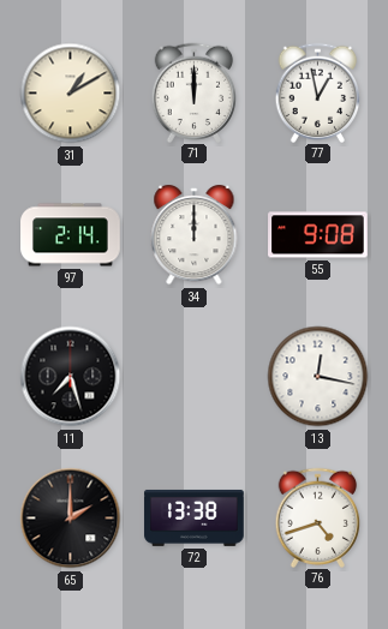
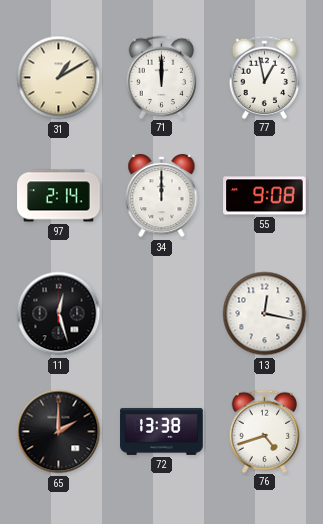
11: 7:27 -> 12:27
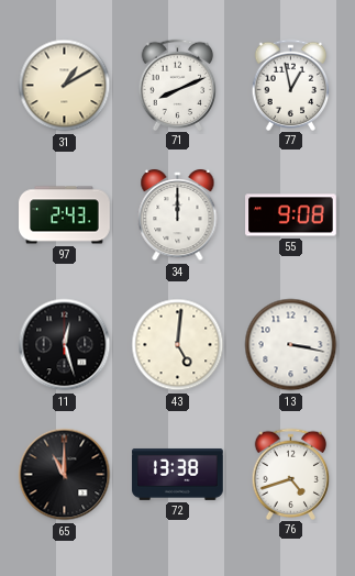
71: 12:00 -> 8:11
97: 2:14 -> 2:43
43: none -> 5:01
13: 12:17 -> 3:17
65: 2:00 -> 11:00
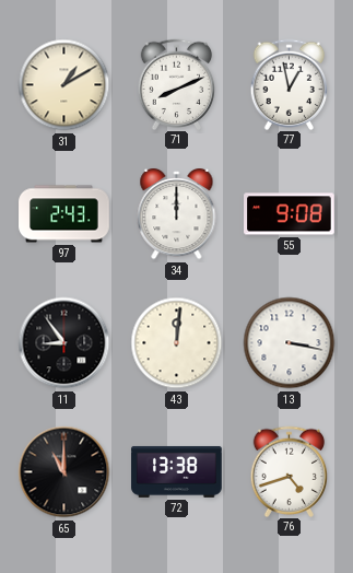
11: 12:27 -> 8:54
43: 5:01 -> 12:01
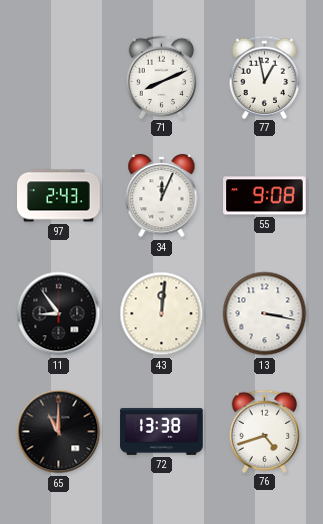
31: 1:10 -> none
34: 12:00 -> 12:04
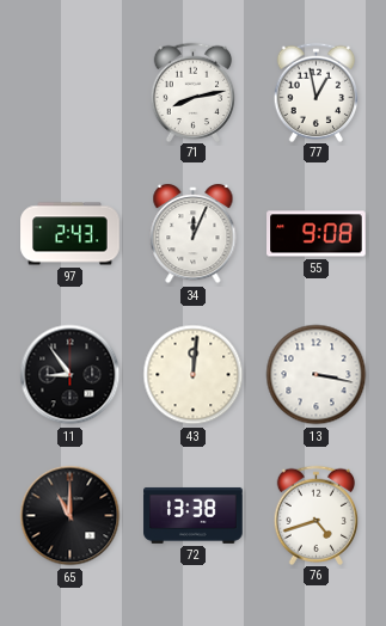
71: 8:11 -> 8:13
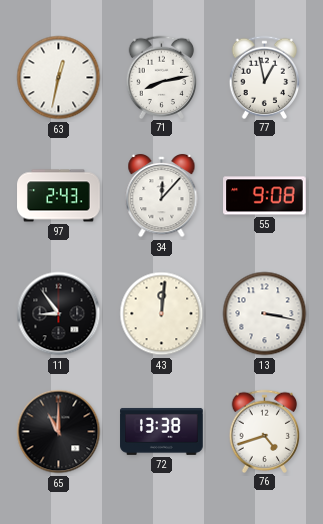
63: none -> 12:32
34: 12:04 -> 12:07
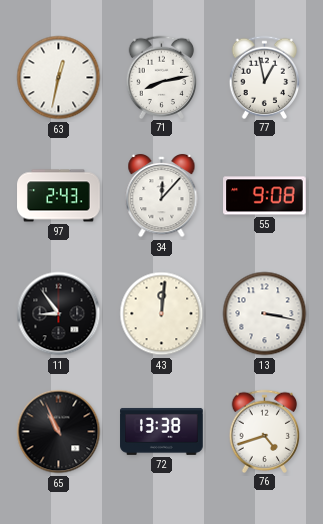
65: 11:00 -> 10:56
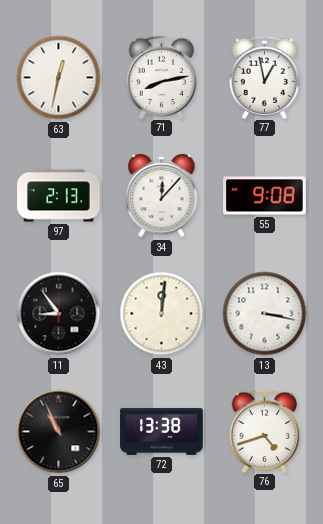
97: 2:43 -> 2:13
